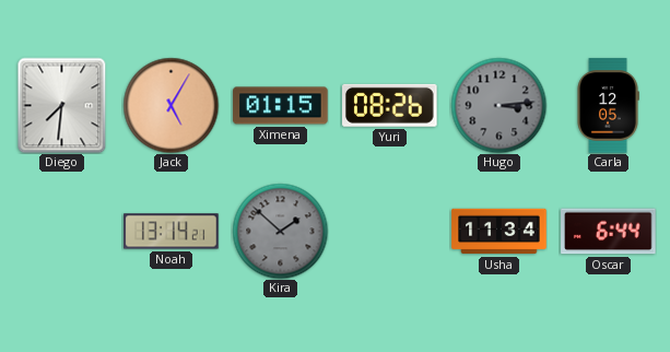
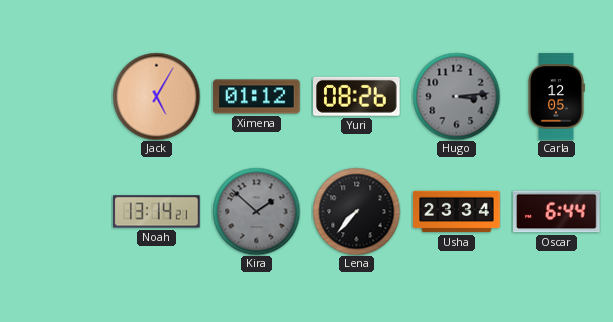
Diego: 7:31 -> none
Ximena: 01:15 -> 01:12
Lena: none -> 7:37
Usha: 11:34 -> 23:34
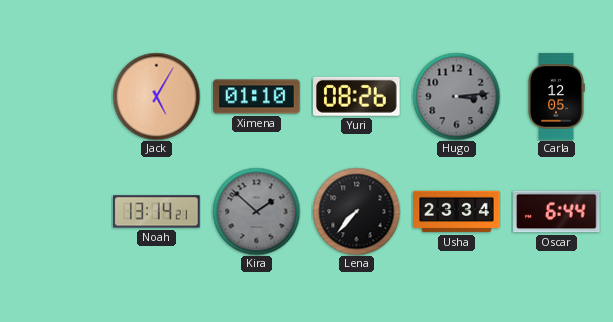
Ximena: 01:12 -> 01:10
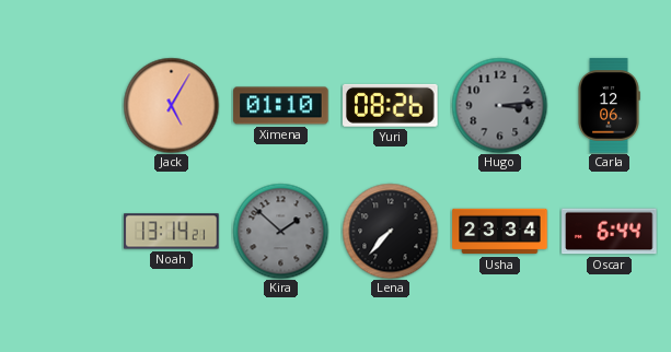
Carla: 12:05 -> 12:06
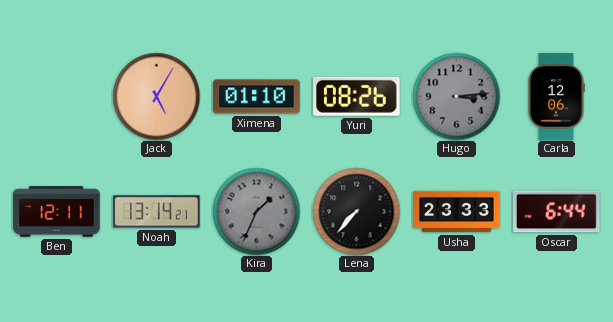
Ben: none -> 12:11
Kira: 1:52 -> 1:34
Usha: 23:34 -> 23:33
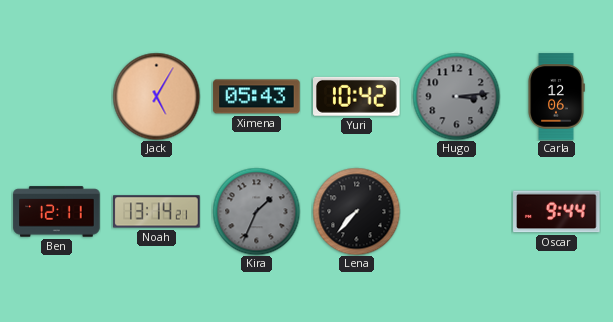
Ximena: 01:10 -> 05:43
Yuri: 08:26 -> 10:42
Usha: 23:33 -> none
Oscar: 6:44 -> 9:44
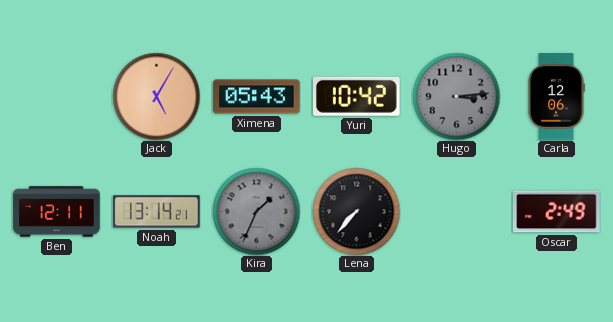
Oscar: 9:44 -> 2:49
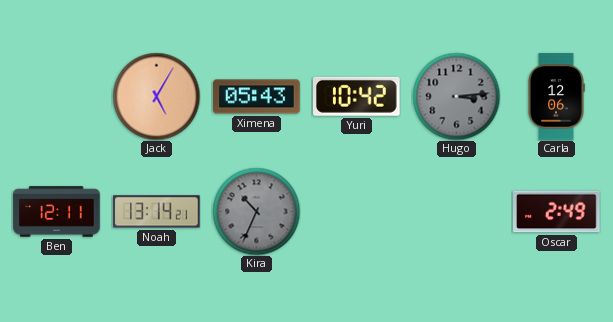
Kira: 1:34 -> 10:34
Lena: 7:37 -> none
